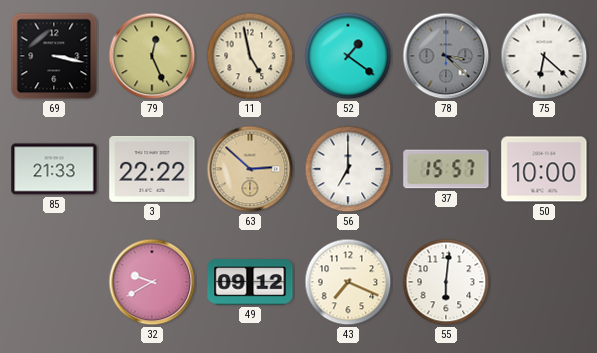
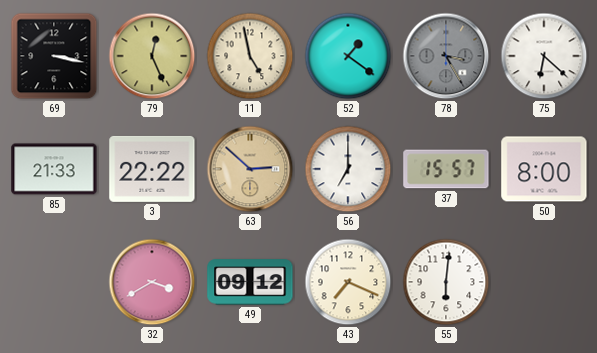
78: 3:22 -> 3:25
50: 10:00 -> 8:00
32: 9:40 -> 3:40
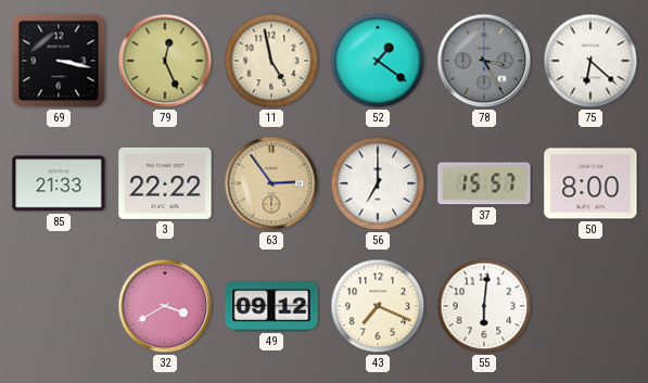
63: 2:52 -> 2:54
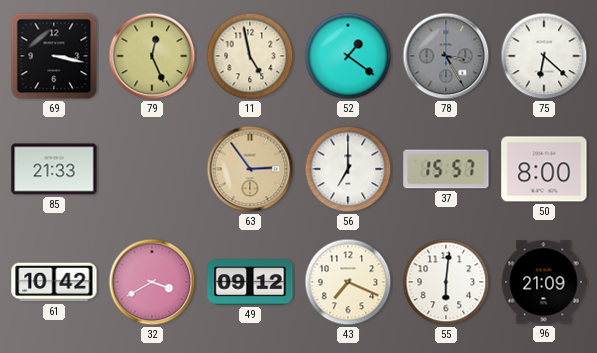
3: 22:22 -> none
61: none -> 10:42
96: none -> 21:09
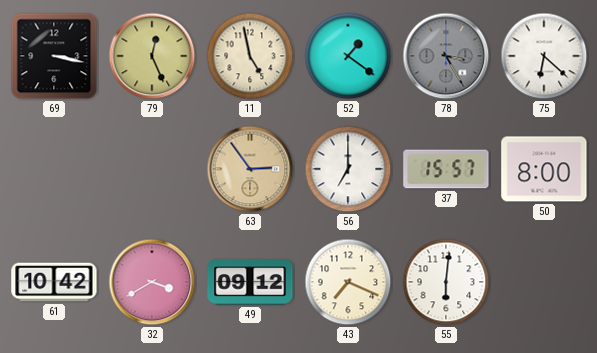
85: 21:33 -> none
96: 21:09 -> none
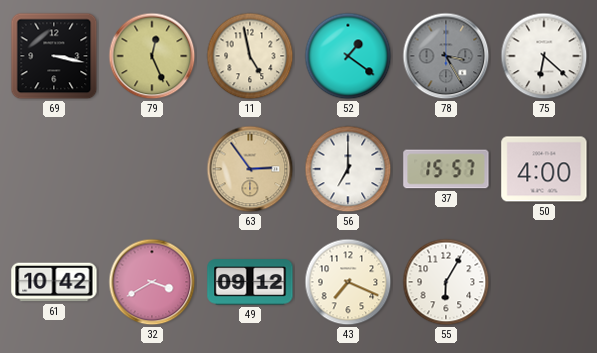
50: 8:00 -> 4:00
55: 6:01 -> 6:05
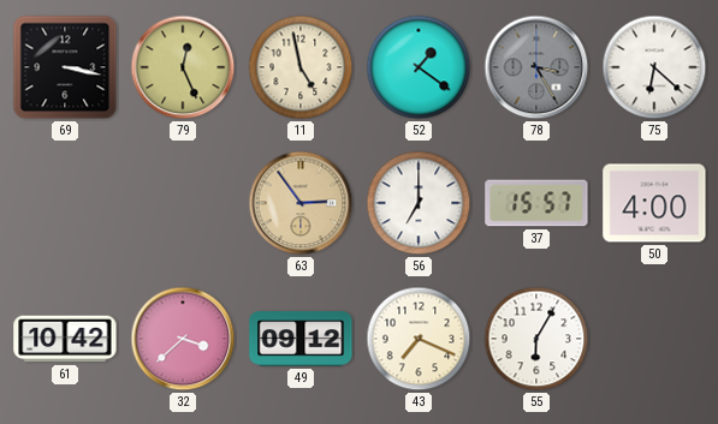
32: 3:40 -> 3:38
